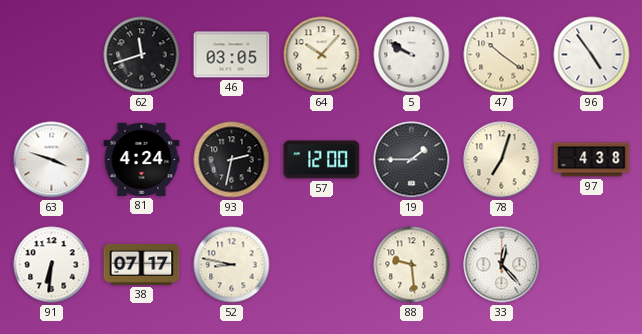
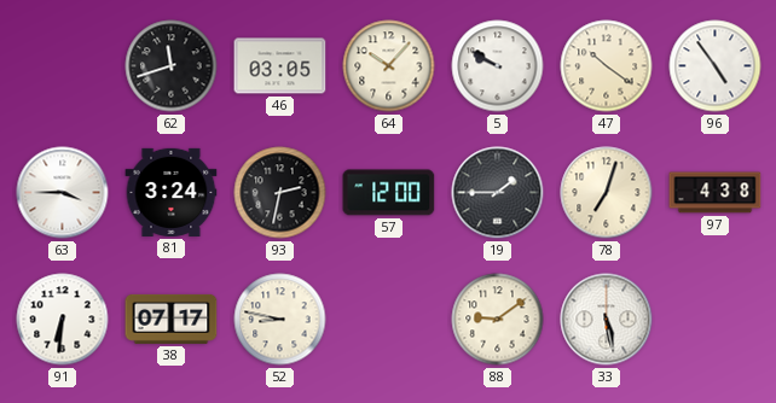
63: 3:48 -> 3:45
81: 4:24 -> 3:24
88: 9:29 -> 9:09
33: 12:23 -> 5:28
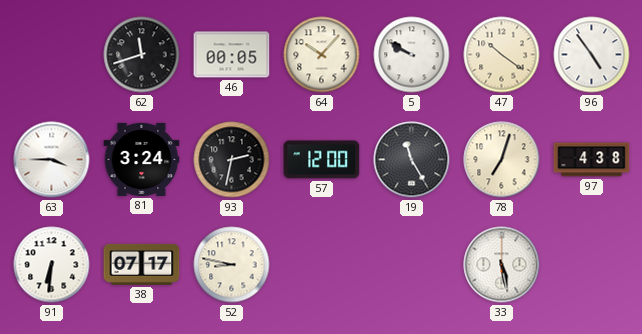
46: 03:05 -> 00:05
19: 1:45 -> 11:25
88: 9:09 -> none
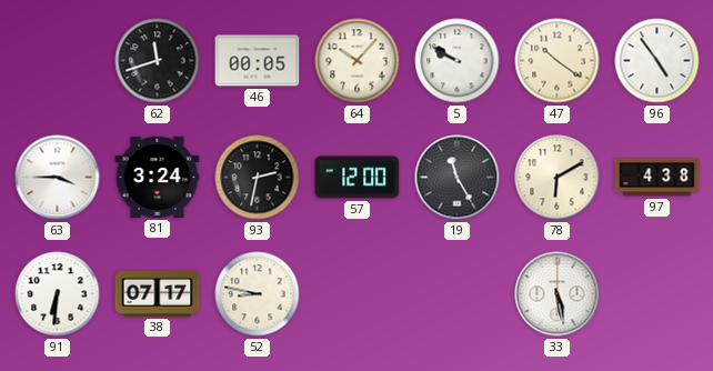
78: 7:03 -> 6:10
